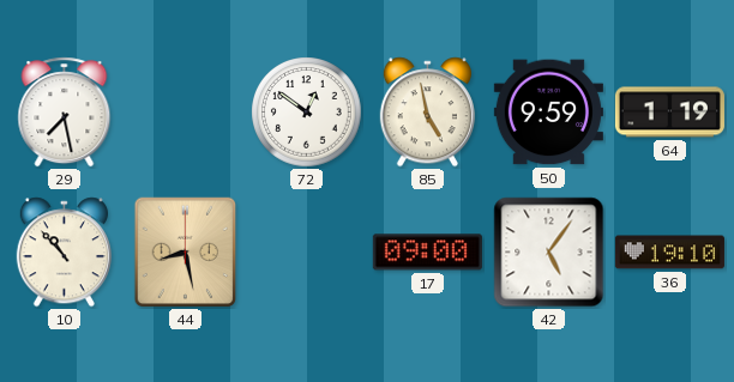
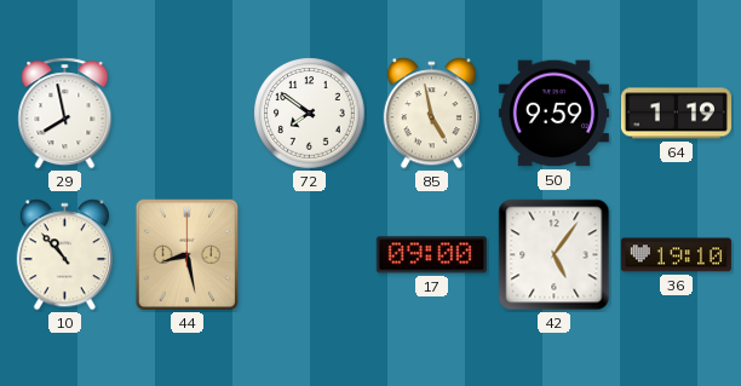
29: 7:28 -> 7:58
72: 12:51 -> 7:51
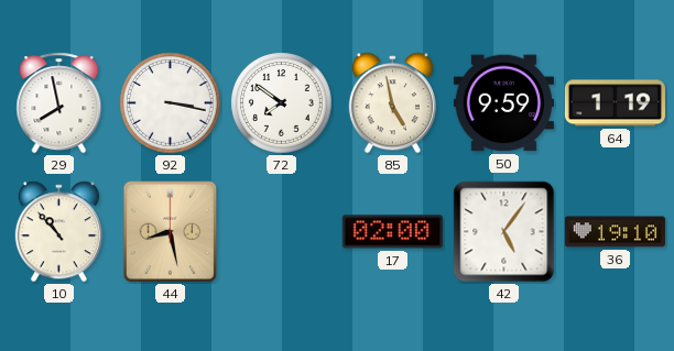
92: none -> 3:17
17: 09:00 -> 02:00
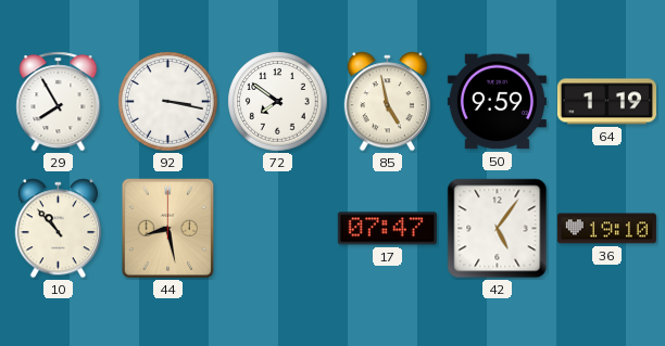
29: 7:58 -> 7:55
17: 02:00 -> 07:47
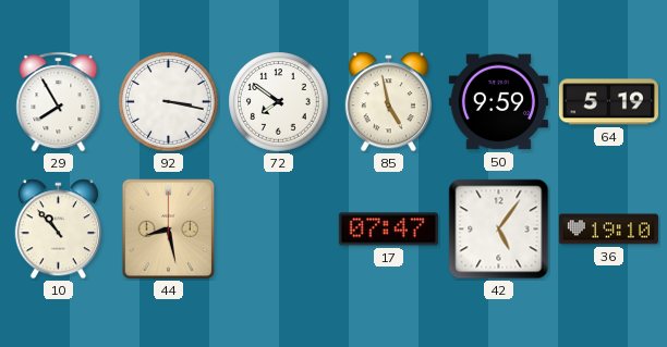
64: 1:19 -> 5:19
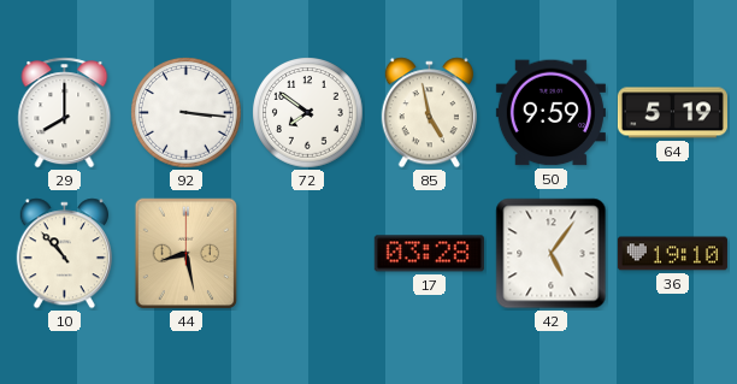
29: 7:55 -> 8:00
92: 3:17 -> 3:16
17: 07:47 -> 03:28
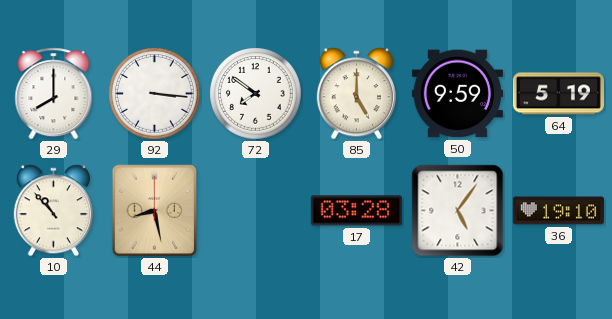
85: 4:58 -> 5:00
